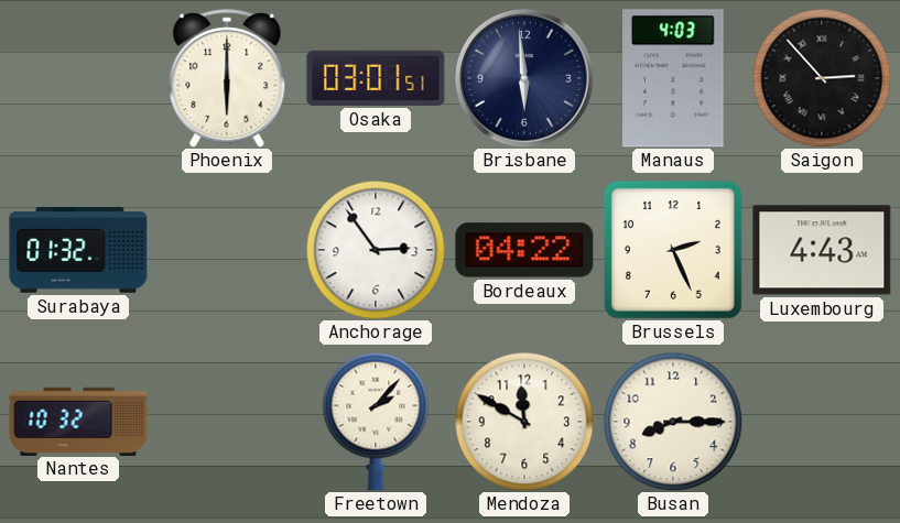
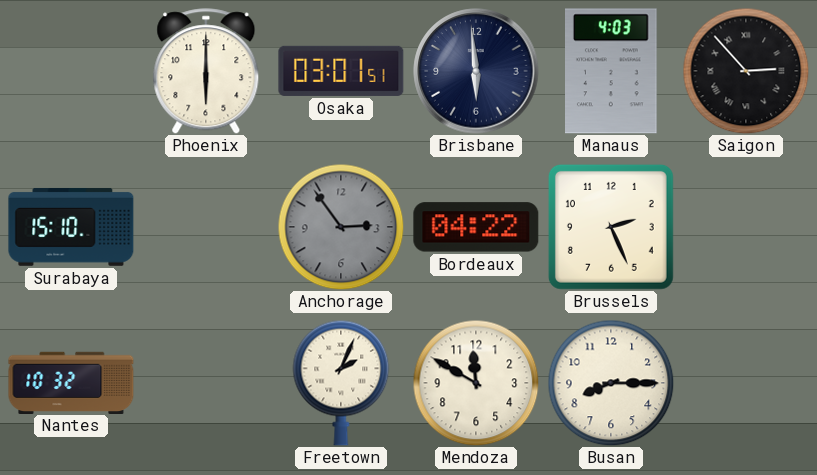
Surabaya: 01:32 -> 15:10
Anchorage dial: white -> grey
Luxembourg: 4:43 -> none
Freetown: 2:07 -> 2:04
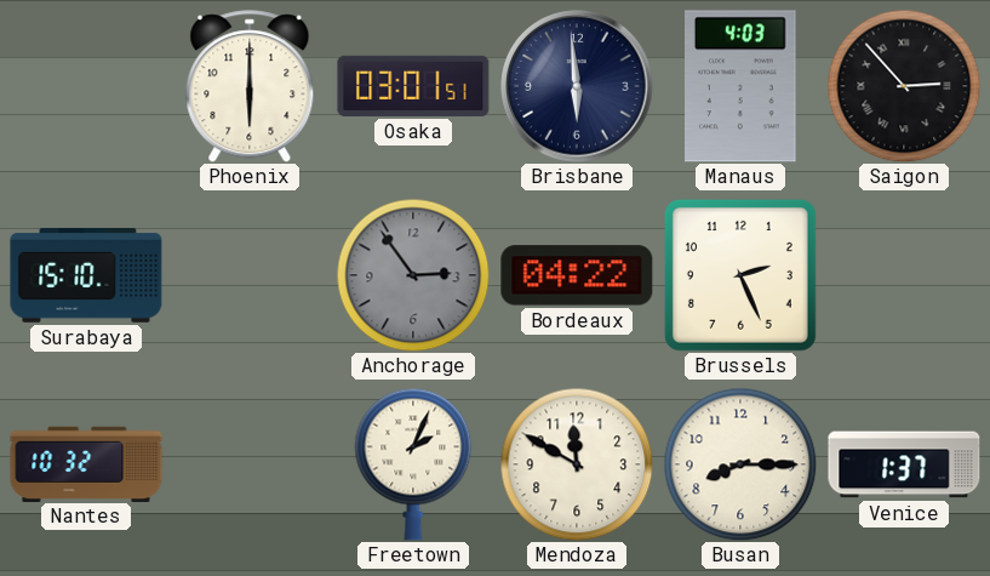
Venice: none -> 1:37
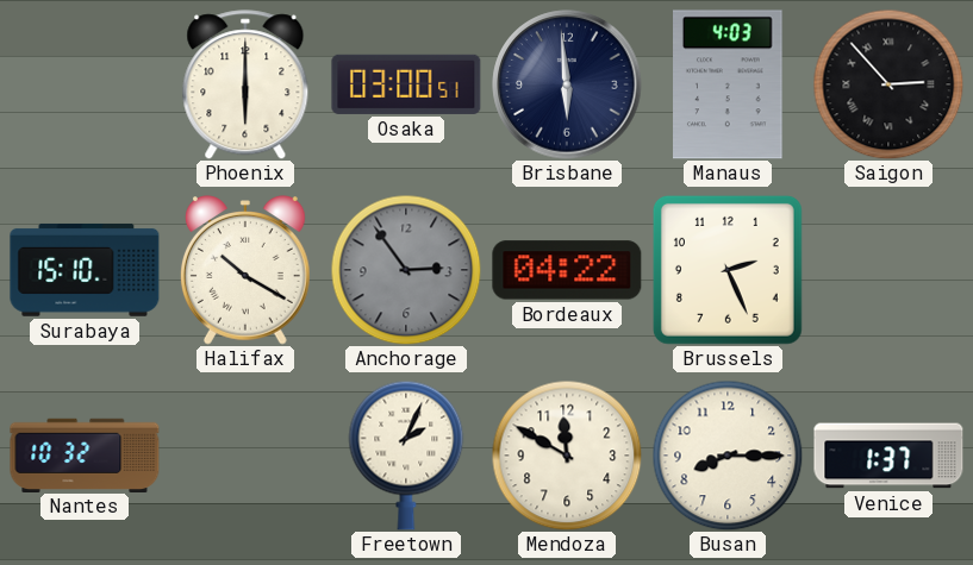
Osaka: 03:01 -> 03:00
Halifax: none -> 10:20
